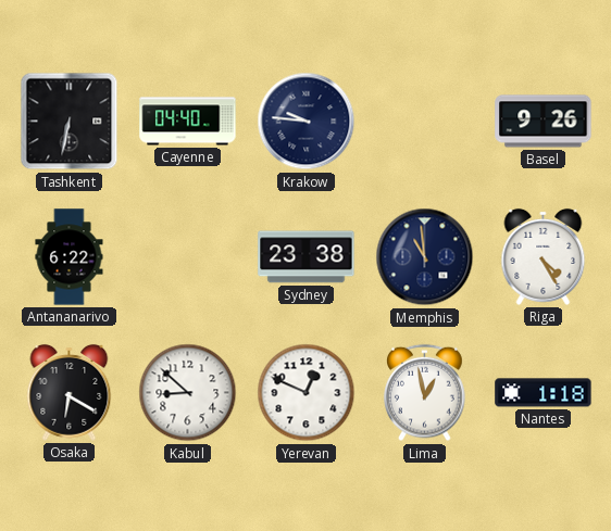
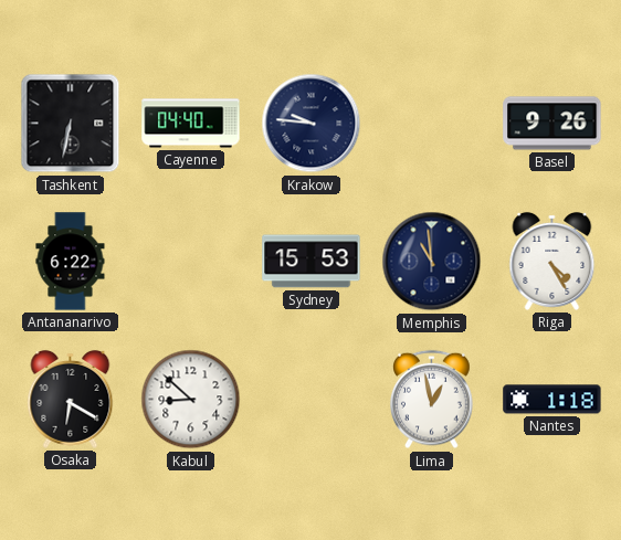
Sydney: 23:38 -> 15:53
Yerevan: 12:49 -> none
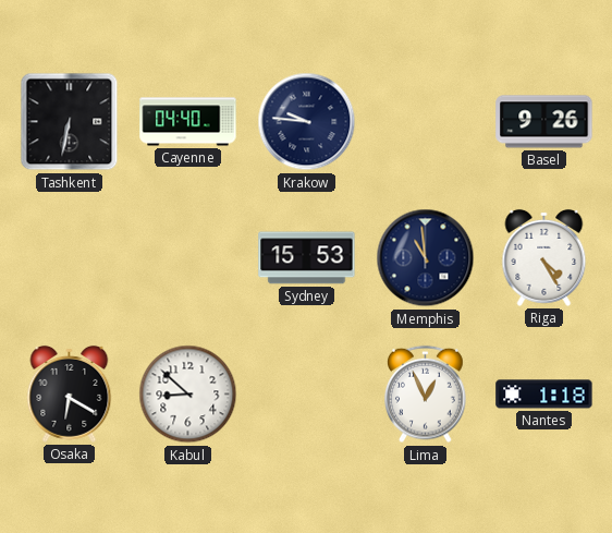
Antananarivo: 6:22 -> none
Lima: 12:58 -> 12:56
